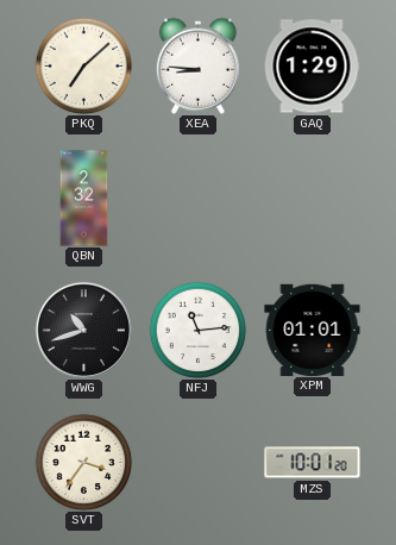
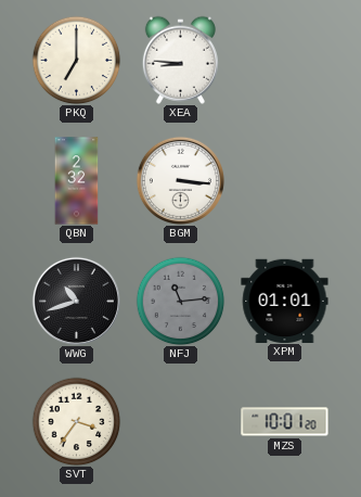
PKQ: 7:08 -> 7:00
GAQ: 1:29 -> none
BGM: none -> 3:16
NFJ dial: white -> grey
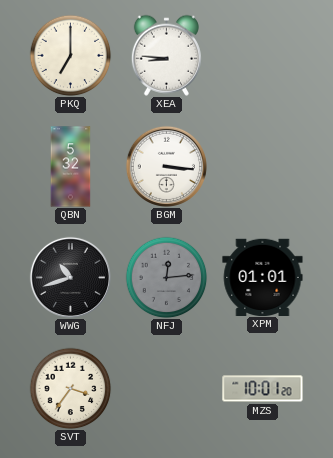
QBN: 2:32 -> 5:32
NFJ: 11:14 -> 12:14
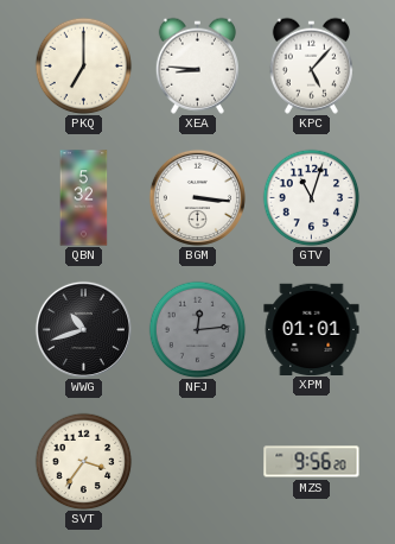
KPC: none -> 5:07
GTV: none -> 11:03
MZS: 10:01 -> 9:56
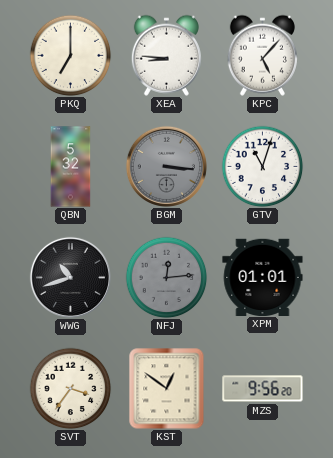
BGM dial: white -> grey
KST: none -> 12:51
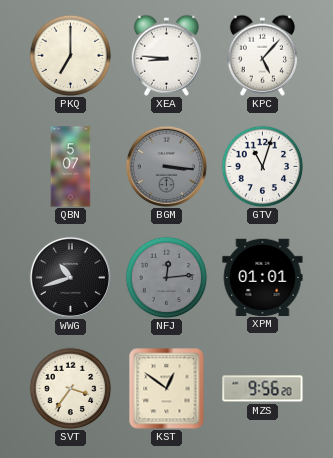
QBN: 5:32 -> 5:07
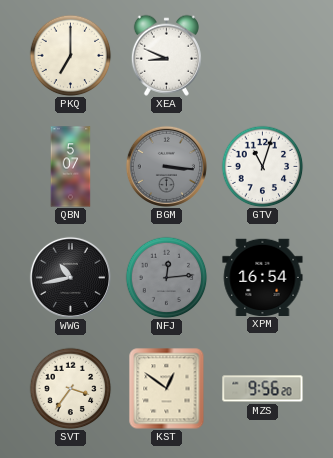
XEA: 8:46 -> 8:49
KPC: 5:07 -> none
WWG: 10:42 -> 10:43
XPM: 01:01 -> 16:54
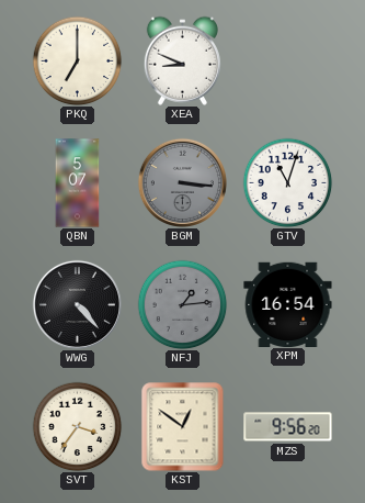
WWG: 10:43 -> 4:23
NFJ: 12:14 -> 1:14
